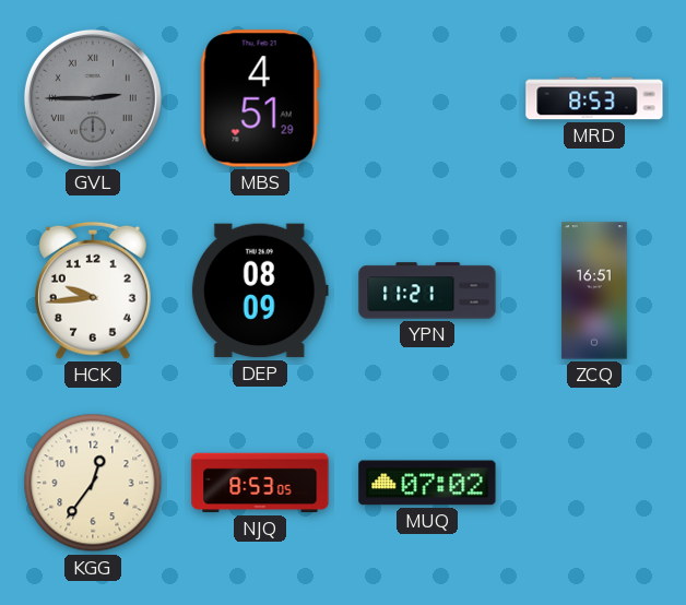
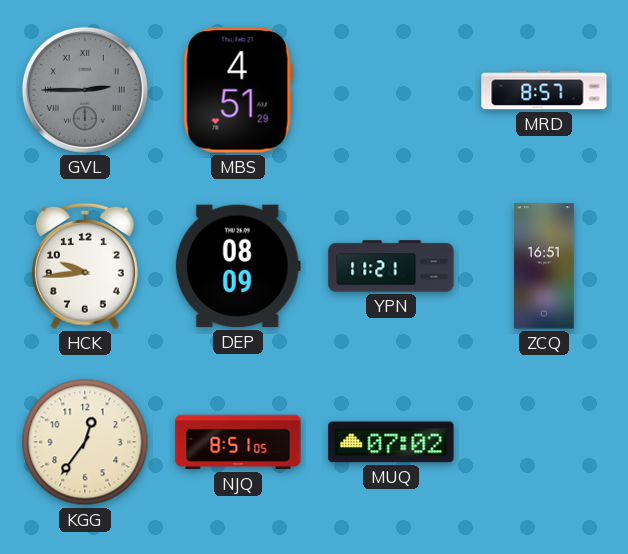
MRD: 8:53 -> 8:57
NJQ: 8:53 -> 8:51
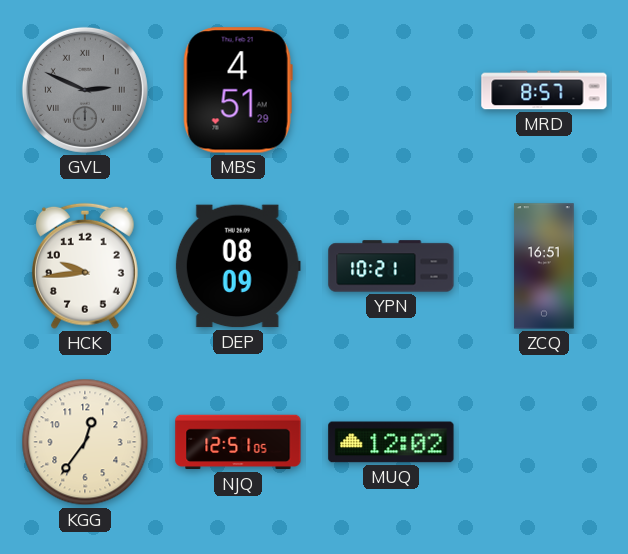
GVL: 2:45 -> 2:49
YPN: 11:21 -> 10:21
NJQ: 8:51 -> 12:51
MUQ: 07:02 -> 12:02
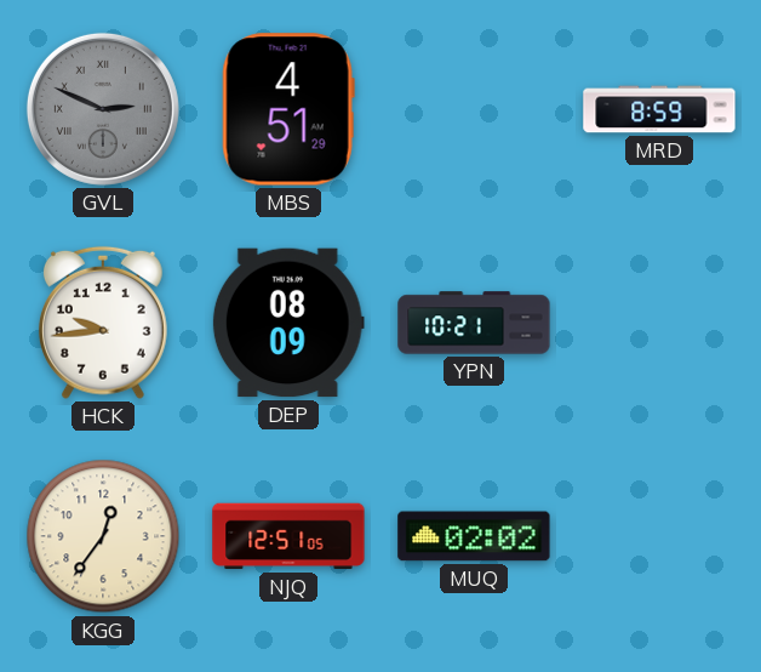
MRD: 8:57 -> 8:59
ZCQ: 16:51 -> none
MUQ: 12:02 -> 02:02
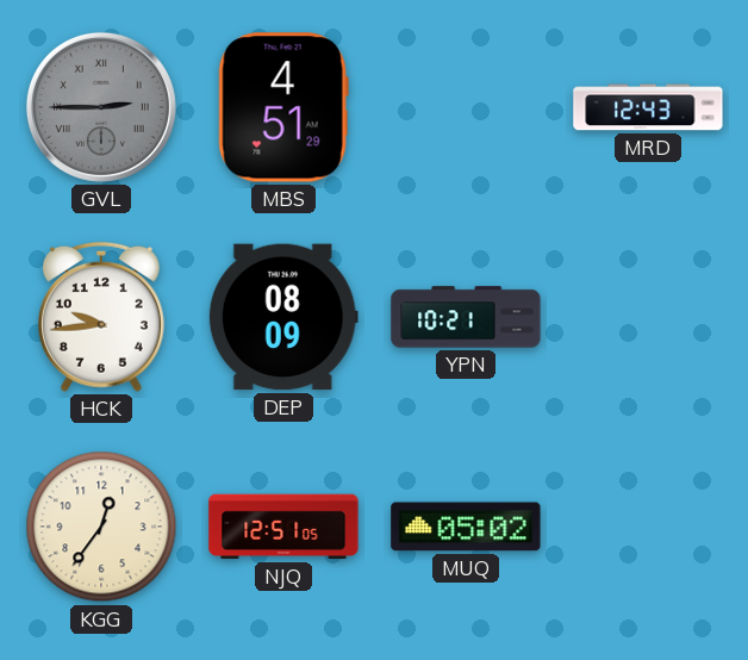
GVL: 2:49 -> 2:45
MRD: 8:59 -> 12:43
MUQ: 02:02 -> 05:02
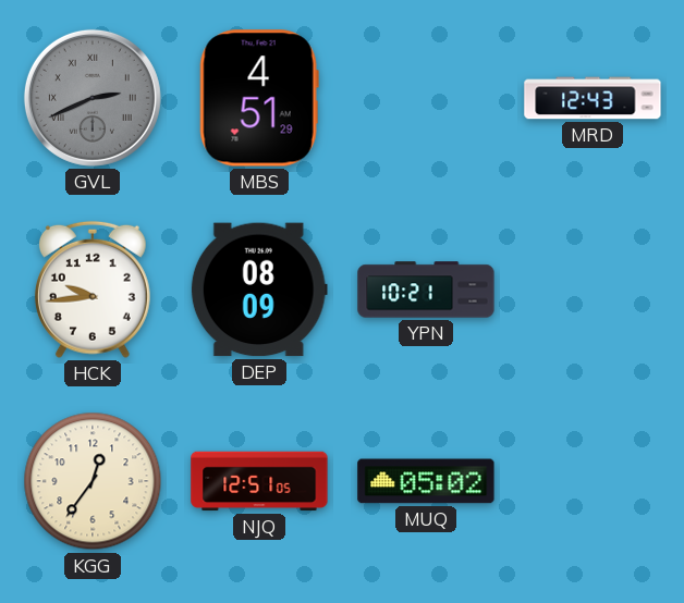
GVL: 2:45 -> 2:41
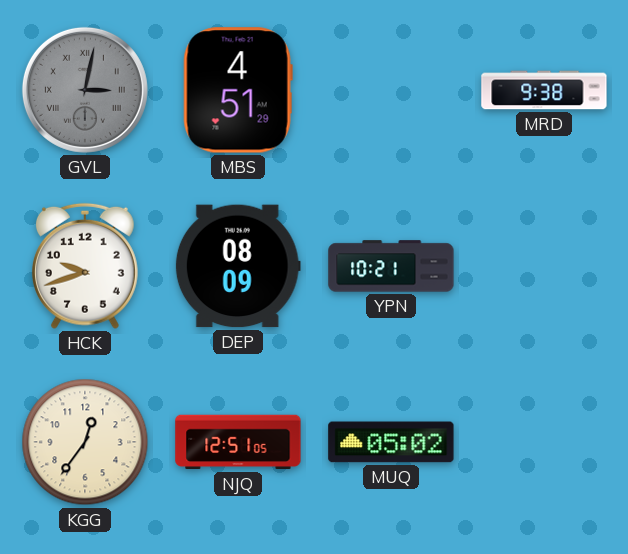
GVL: 2:41 -> 3:02
MRD: 12:43 -> 9:38
HCK: 9:44 -> 9:42
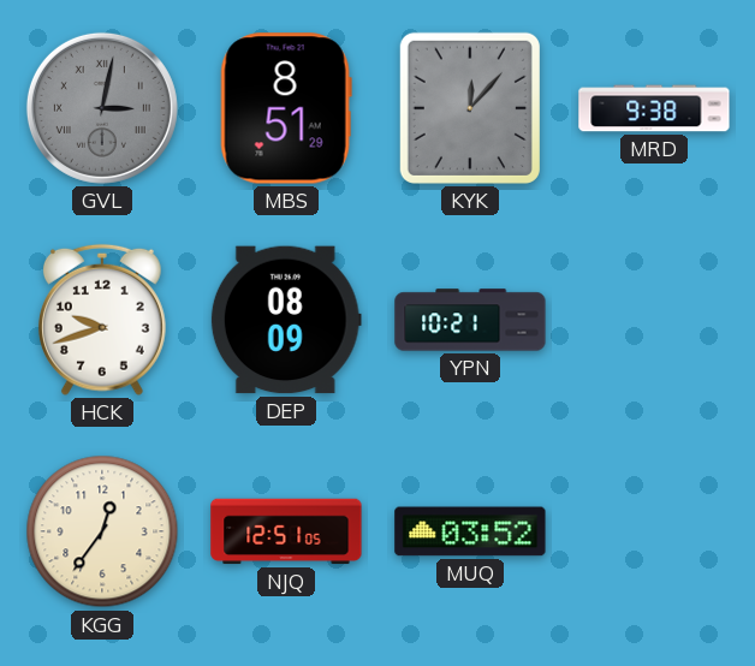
MBS: 4:51 -> 8:51
KYK: none -> 12:07
MUQ: 05:02 -> 03:52
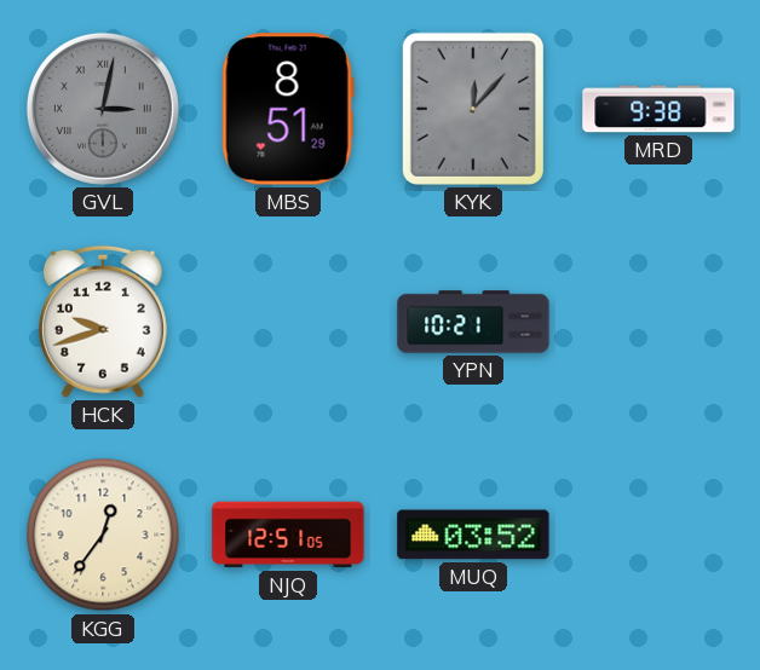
DEP: 08:09 -> none
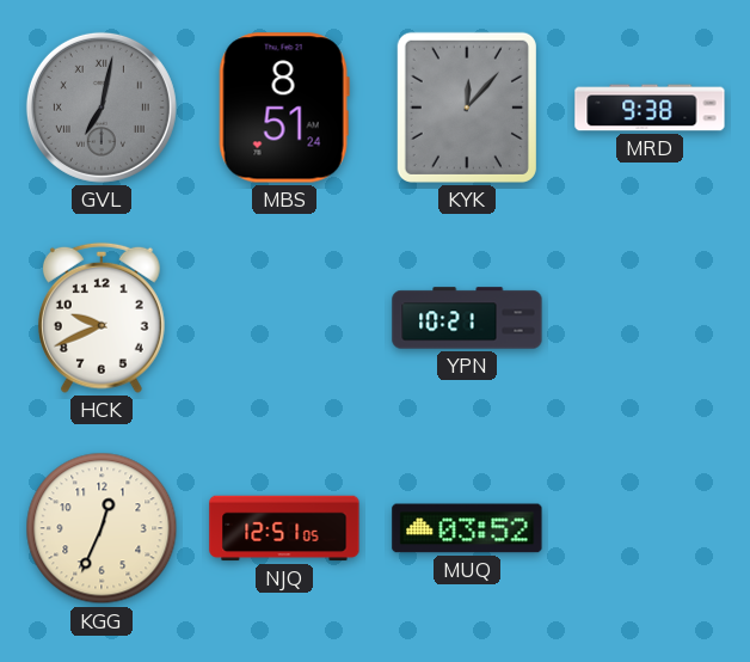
GVL: 3:02 -> 7:02
MBS: 8:51:29 -> 8:51:24
HCK: 9:42 -> 9:41
KGG: 12:36 -> 12:34
